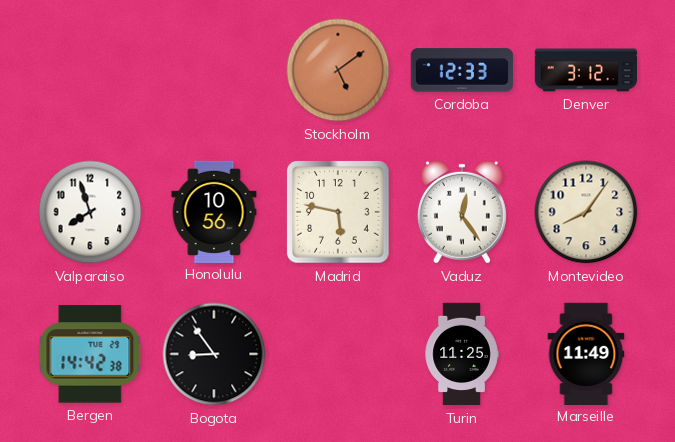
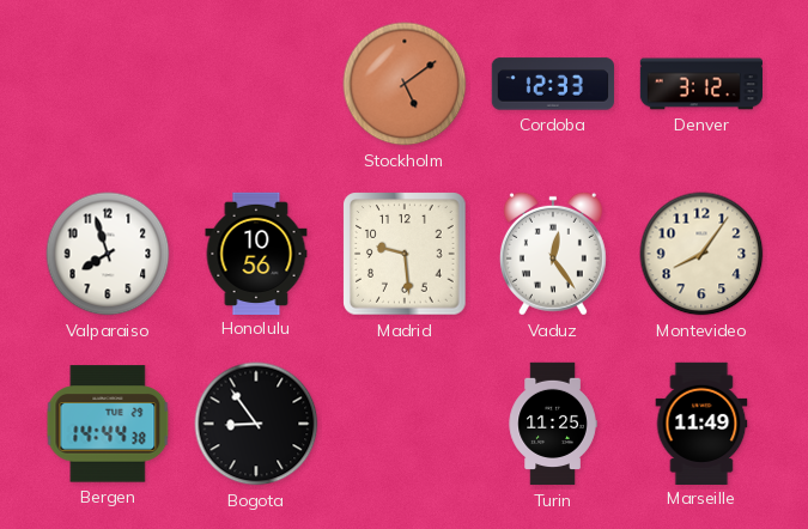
Madrid: 5:47 -> 9:29
Bergen: 14:42 -> 14:44
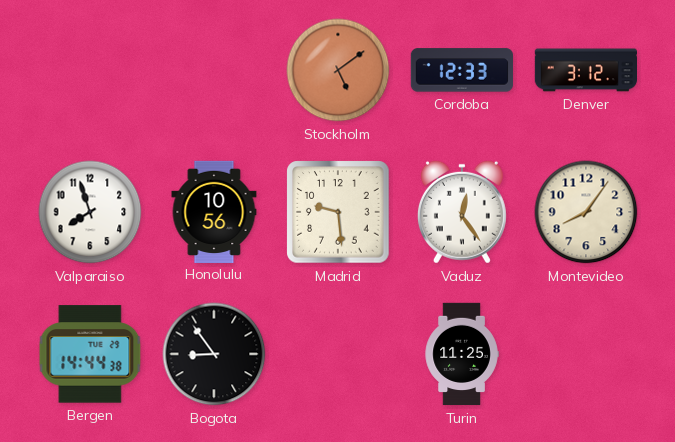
Marseille: 11:49 -> none
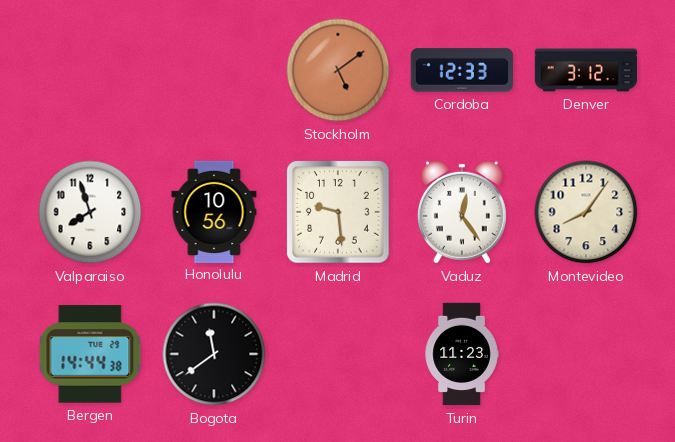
Bogota: 8:54 -> 11:39
Turin: 11:25 -> 11:23
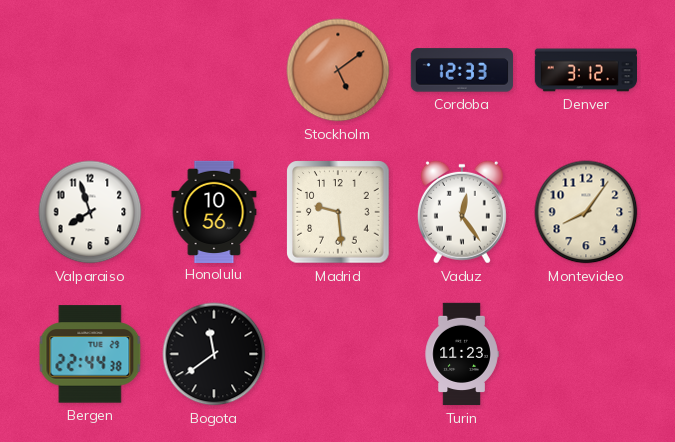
Bergen: 14:44 -> 22:44
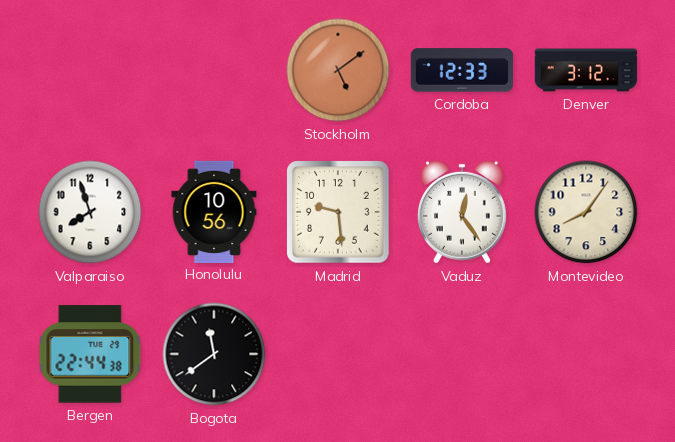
Turin: 11:23 -> none
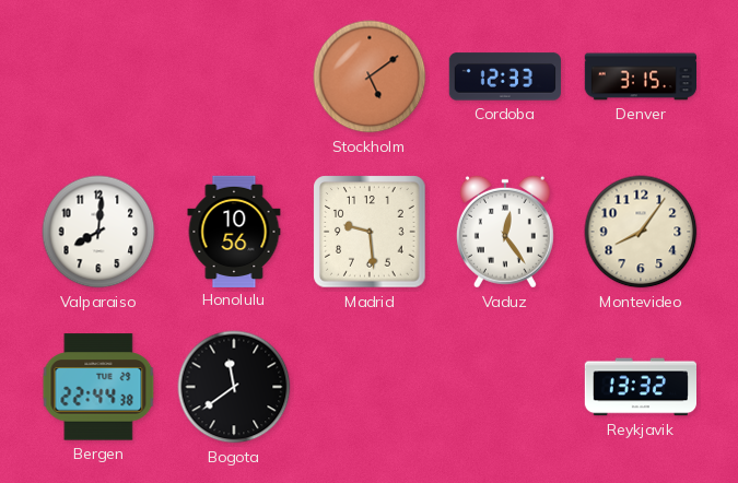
Denver: 3:12 -> 3:15
Valparaiso: 7:57 -> 8:01
Reykjavik: none -> 13:32
